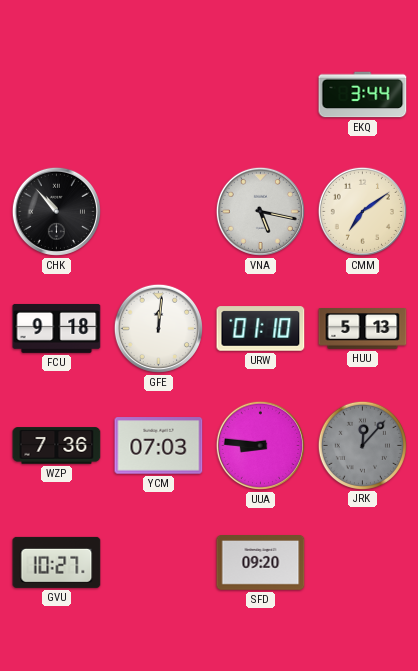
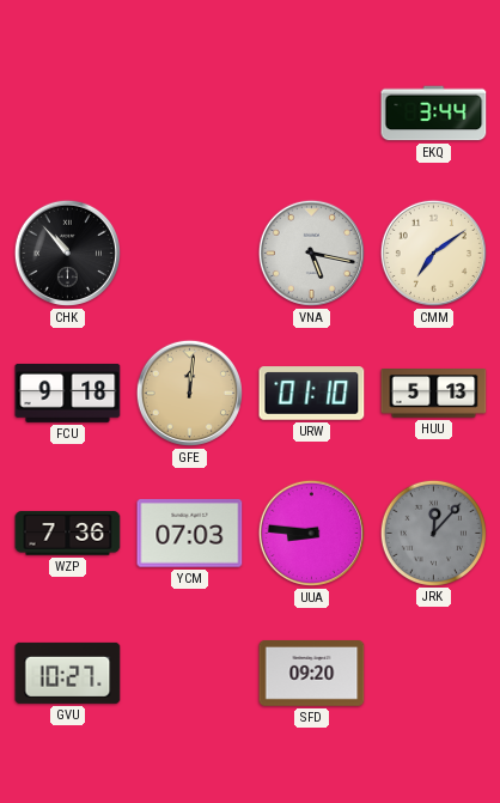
GFE dial: white -> champagne
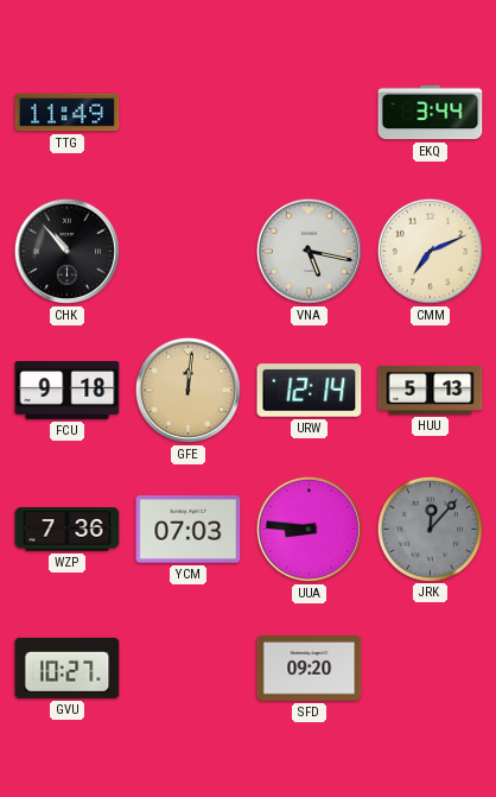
TTG: none -> 11:49
CMM: 7:09 -> 7:11
URW: 01:10 -> 12:14
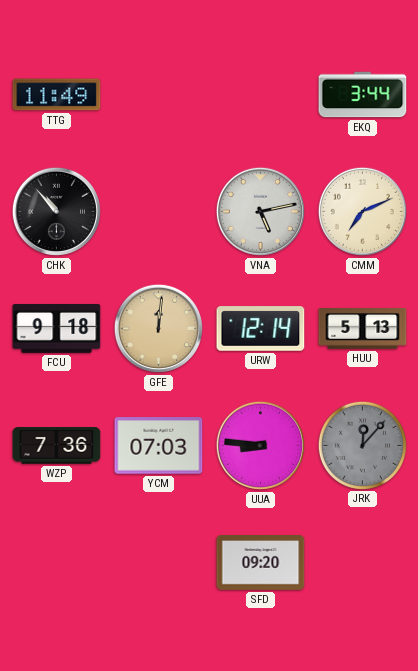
VNA: 5:17 -> 5:13
GVU: 10:27 -> none
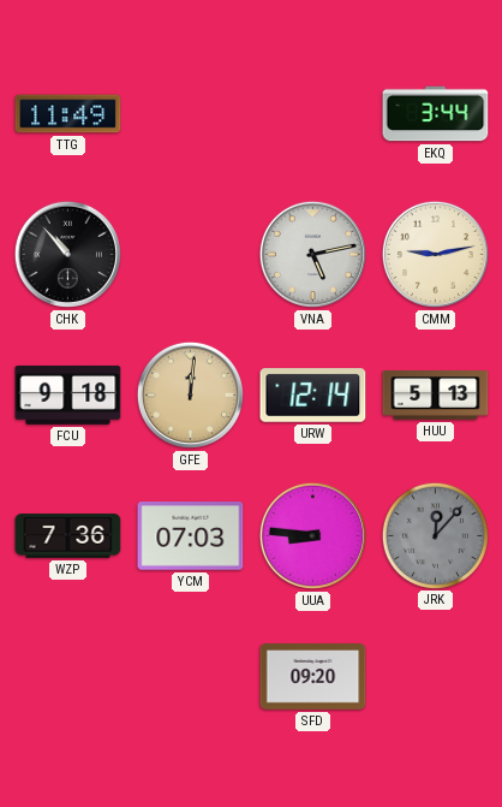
CMM: 7:11 -> 9:13
